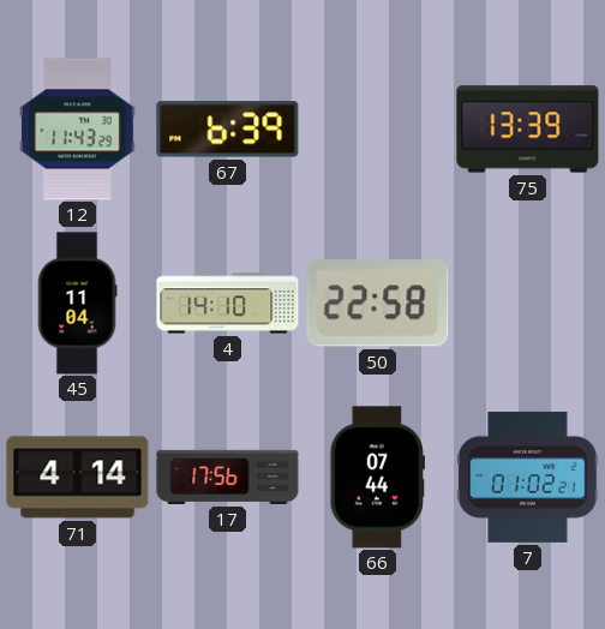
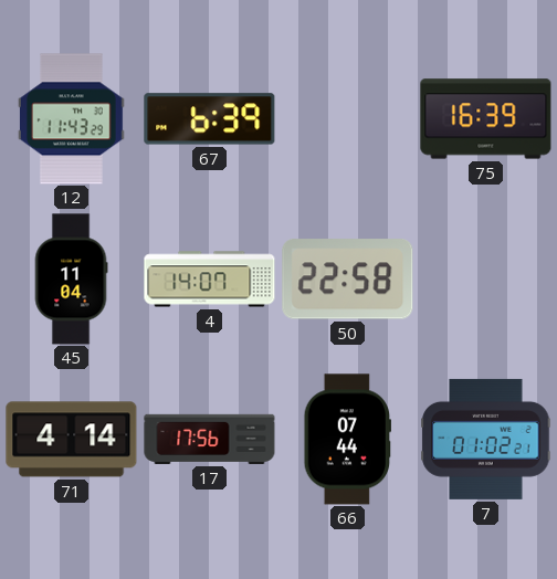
75: 13:39 -> 16:39
4: 14:10 -> 14:07
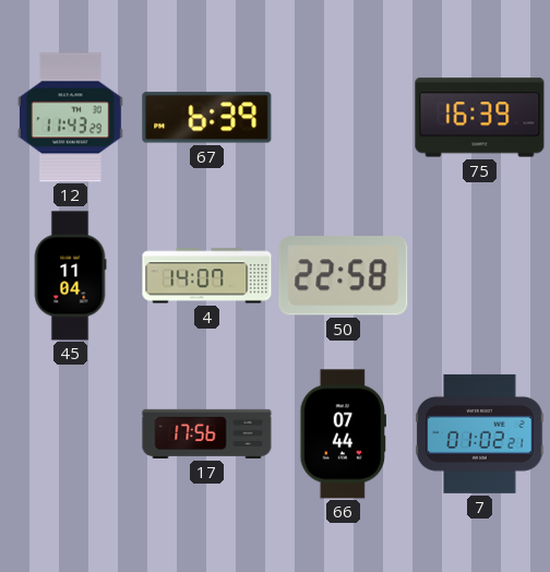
71: 4:14 -> none
